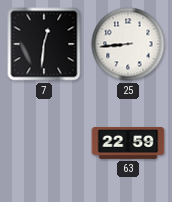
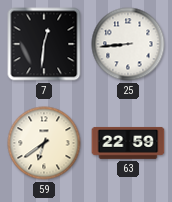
59: none -> 6:39
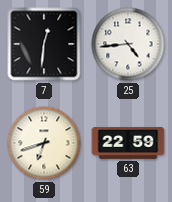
25: 8:44 -> 4:44
59: 6:39 -> 6:42
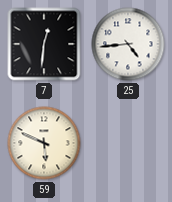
59: 6:42 -> 5:49
63: 22:59 -> none
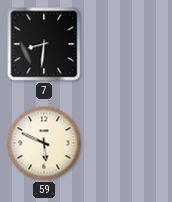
7: 12:31 -> 8:31
25: 4:44 -> none
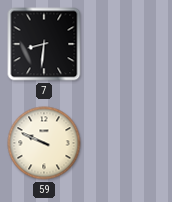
59: 5:49 -> 9:49
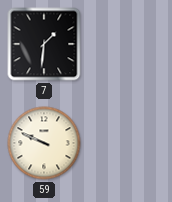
7: 8:31 -> 1:31
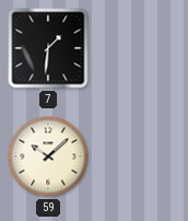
59: 9:49 -> 10:08
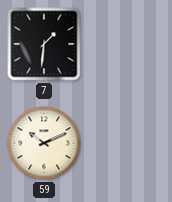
59: 10:08 -> 10:11
